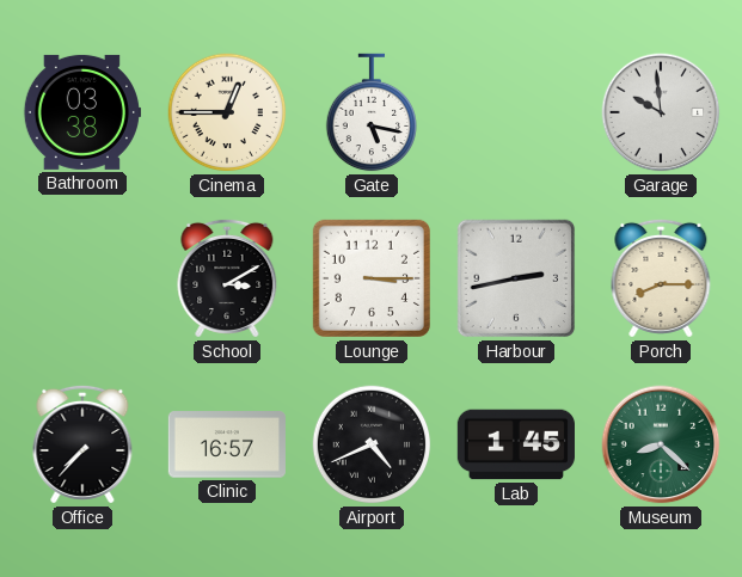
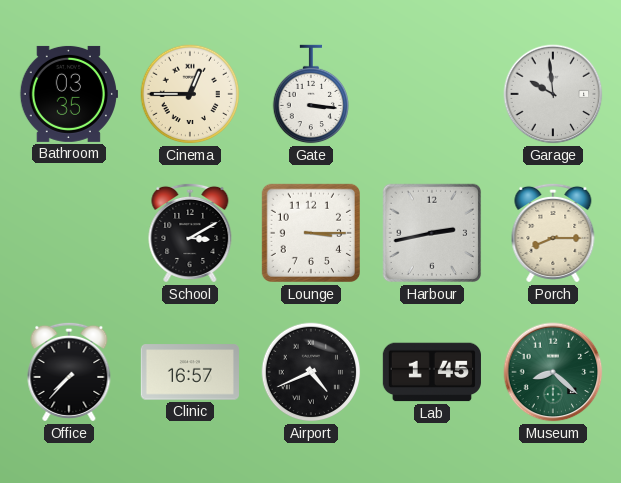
Bathroom: 03:38 -> 03:35
Gate: 5:17 -> 3:16
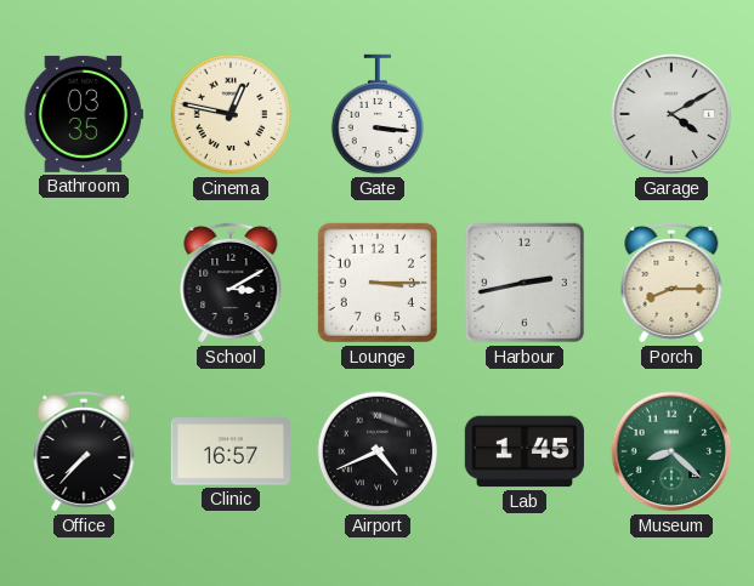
Cinema: 12:45 -> 12:47
Garage: 9:59 -> 4:10
